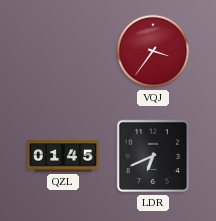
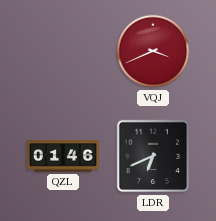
VQJ: 3:36 -> 3:41
QZL: 01:45 -> 01:46
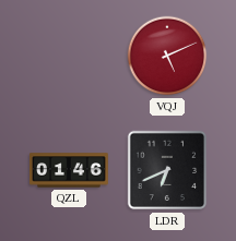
VQJ: 3:41 -> 5:11
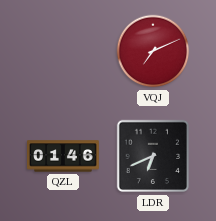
VQJ: 5:11 -> 7:11
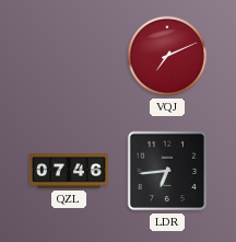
QZL: 01:46 -> 07:46
LDR: 6:41 -> 6:44
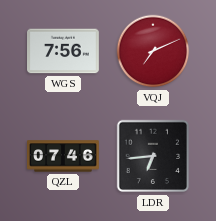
WGS: none -> 7:56
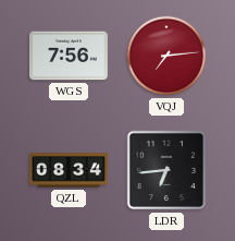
VQJ: 7:11 -> 7:14
QZL: 07:46 -> 08:34
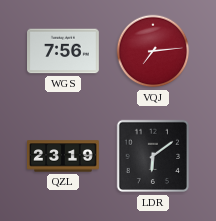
QZL: 08:34 -> 23:19
LDR: 6:44 -> 6:09
